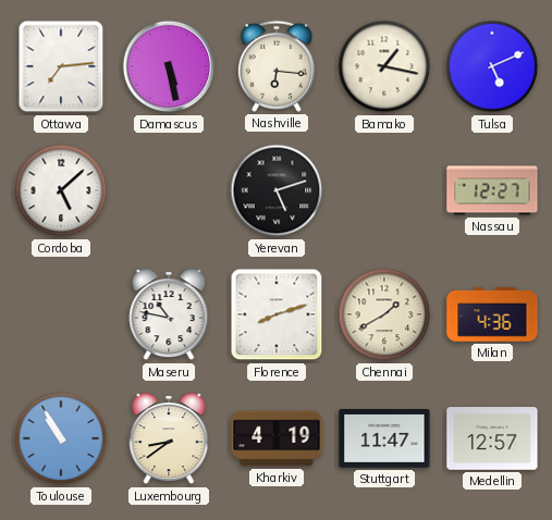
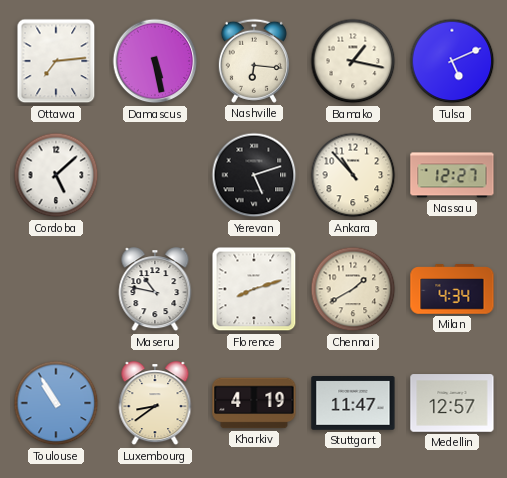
Ankara: none -> 10:53
Milan: 4:36 -> 4:34
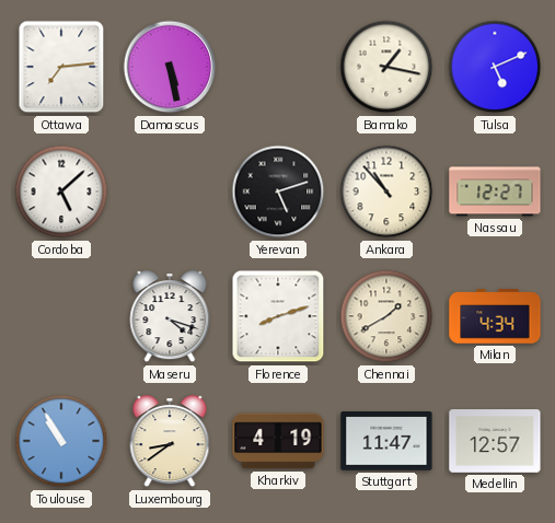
Nashville: 6:16 -> none
Maseru: 10:47 -> 4:18
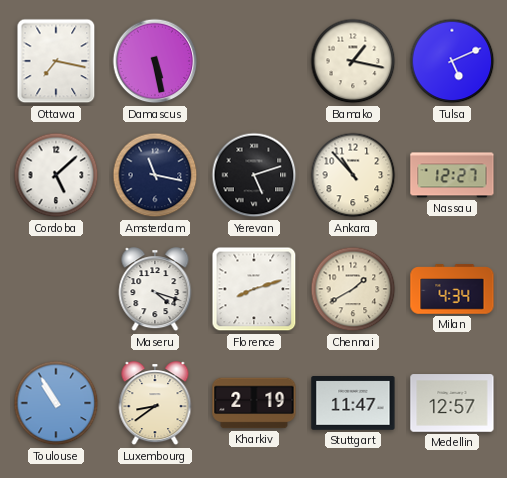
Ottawa: 7:14 -> 7:17
Amsterdam: none -> 11:17
Kharkiv: 4:19 -> 2:19
